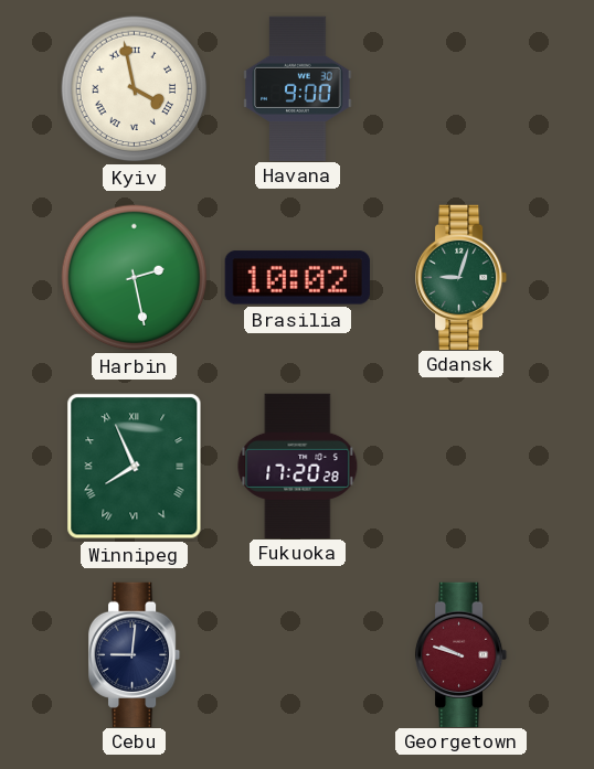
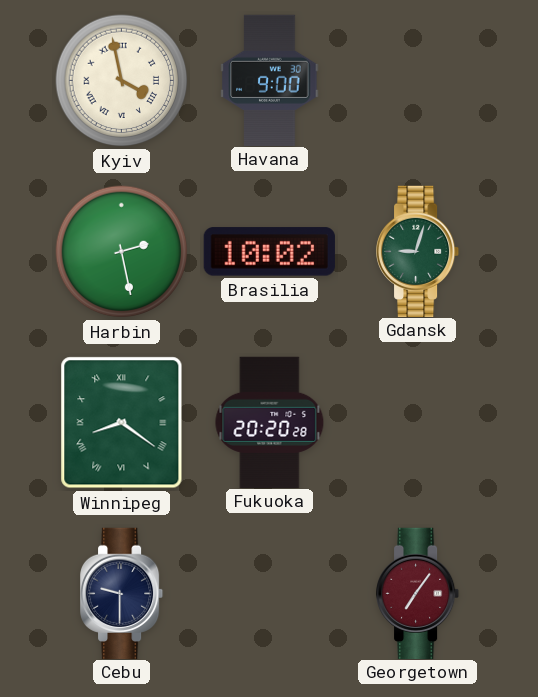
Winnipeg: 7:56 -> 8:21
Fukuoka: 17:20 -> 20:20
Cebu: 9:01 -> 9:30
Georgetown: 9:48 -> 7:06
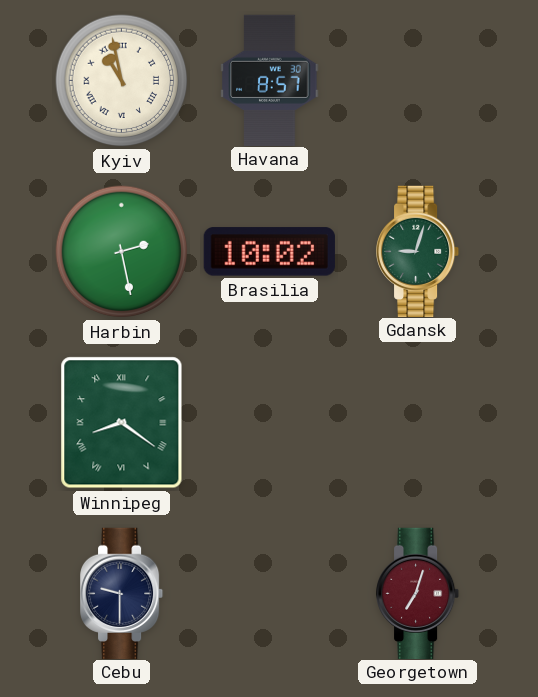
Kyiv: 3:58 -> 10:58
Havana: 9:00 -> 8:57
Fukuoka: 20:20 -> none
Georgetown: 7:06 -> 7:03
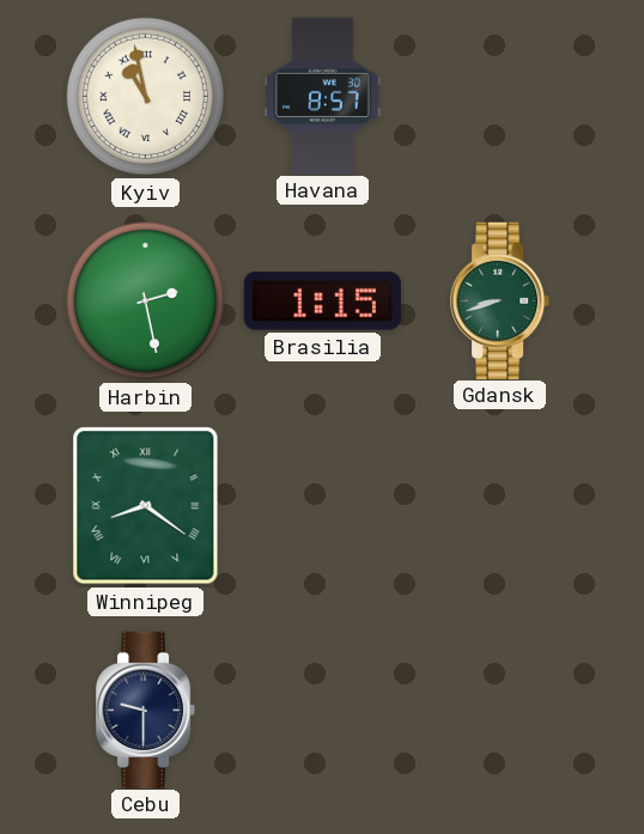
Brasilia: 10:02 -> 1:15
Gdansk: 9:03 -> 8:42
Georgetown: 7:03 -> none
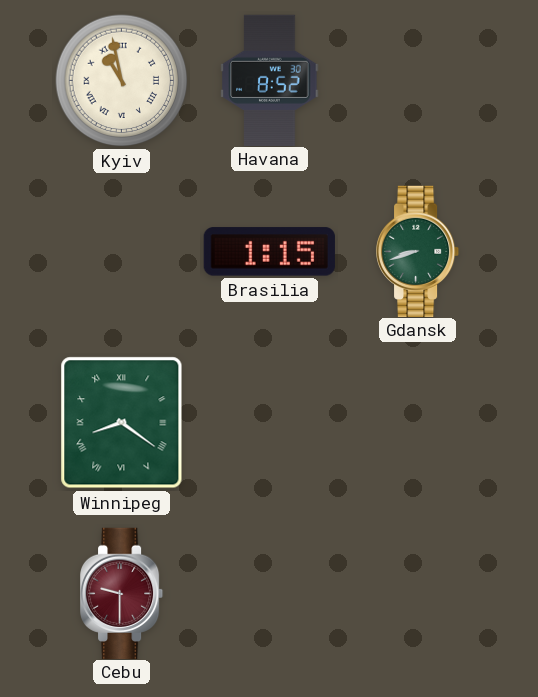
Havana: 8:57 -> 8:52
Harbin: 2:28 -> none
Cebu dial: navy -> burgundy
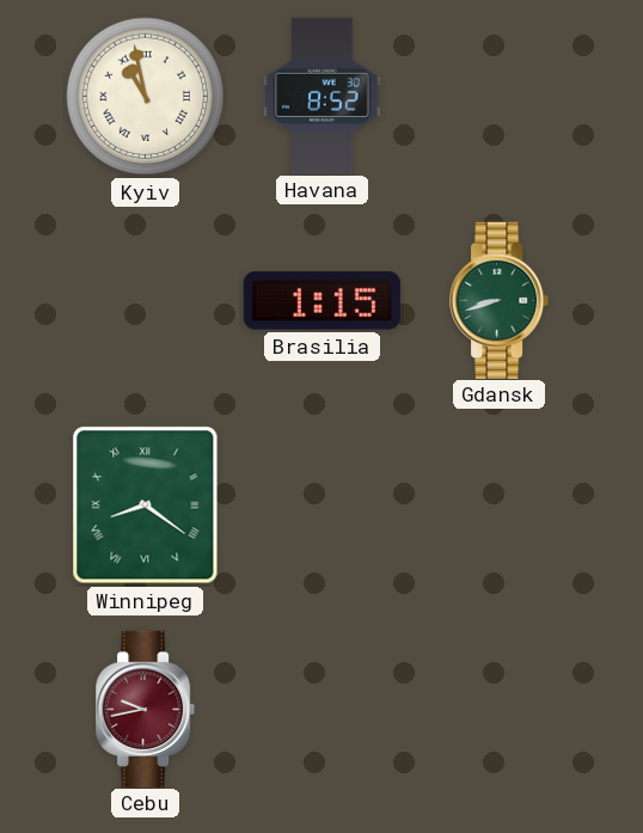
Cebu: 9:30 -> 9:43
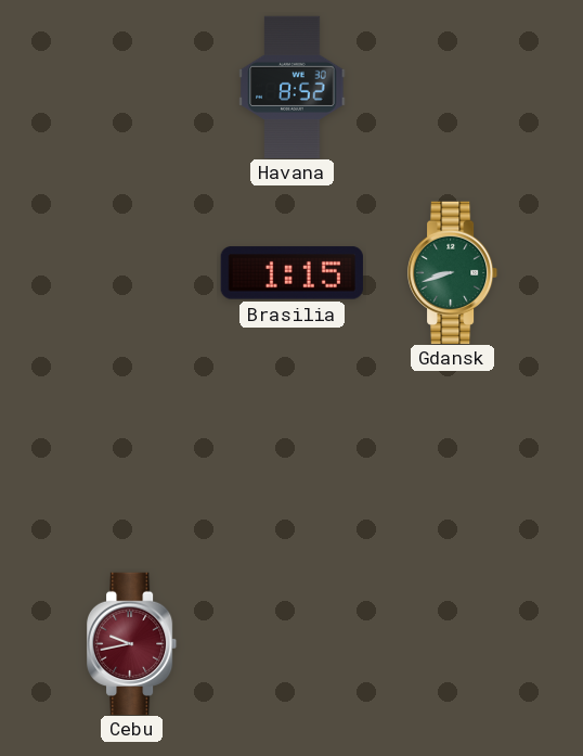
Kyiv: 10:58 -> none
Winnipeg: 8:21 -> none
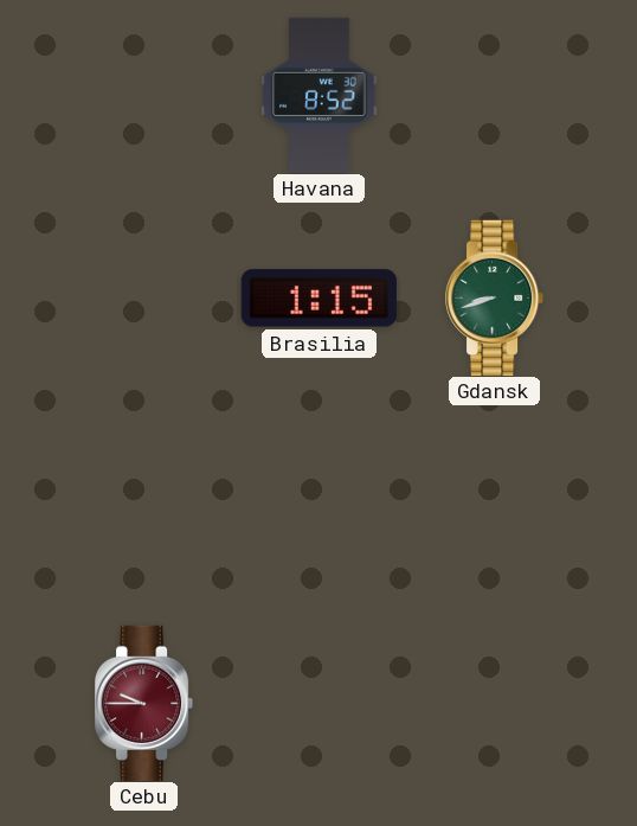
Cebu: 9:43 -> 9:45
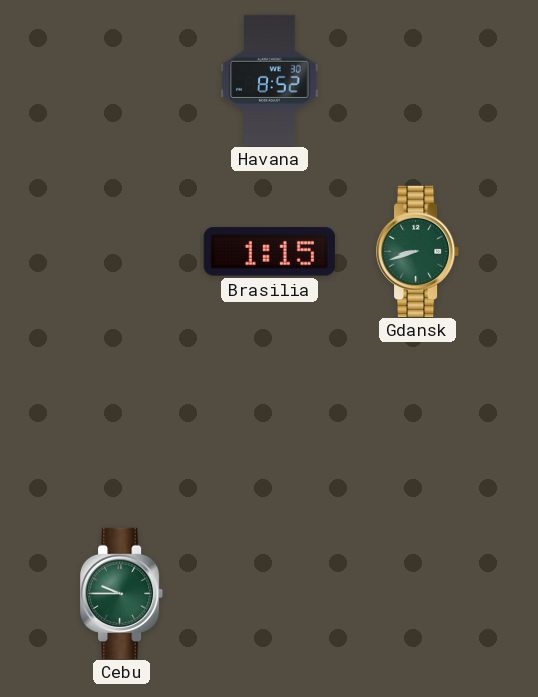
Cebu dial: burgundy -> green
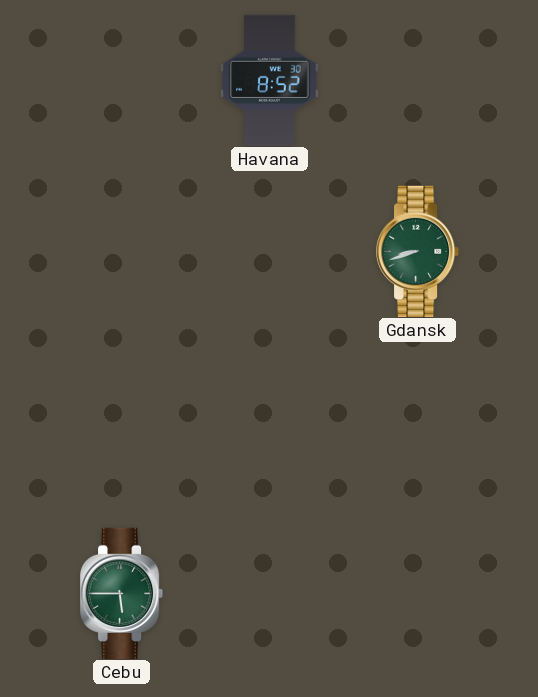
Brasilia: 1:15 -> none
Cebu: 9:45 -> 5:45
